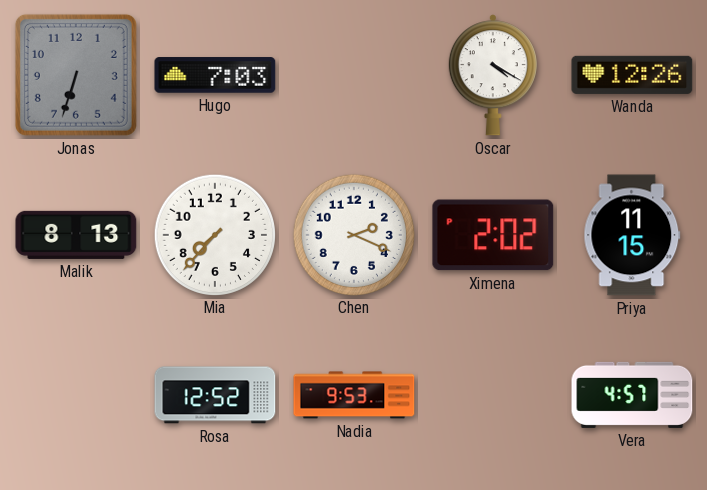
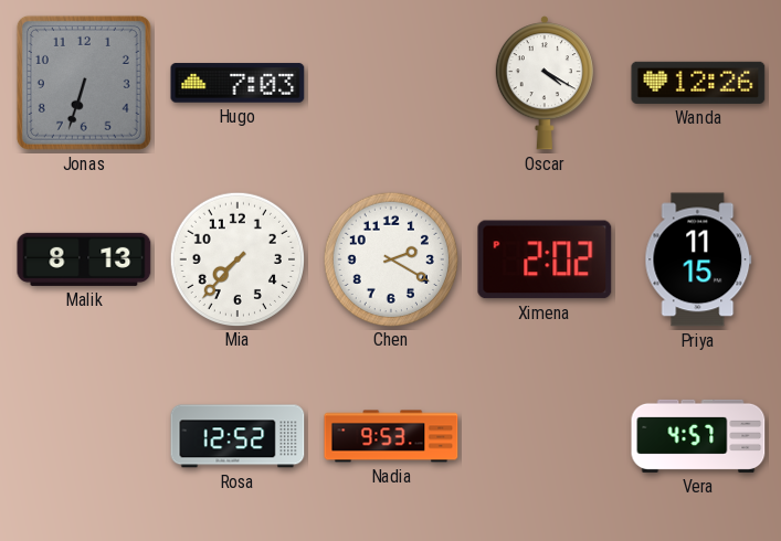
Chen: 2:19 -> 2:20
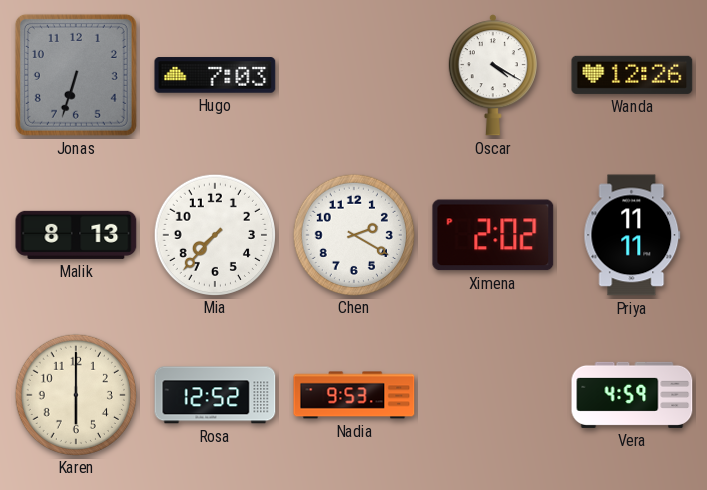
Priya: 11:15 -> 11:11
Karen: none -> 6:00
Vera: 4:57 -> 4:59
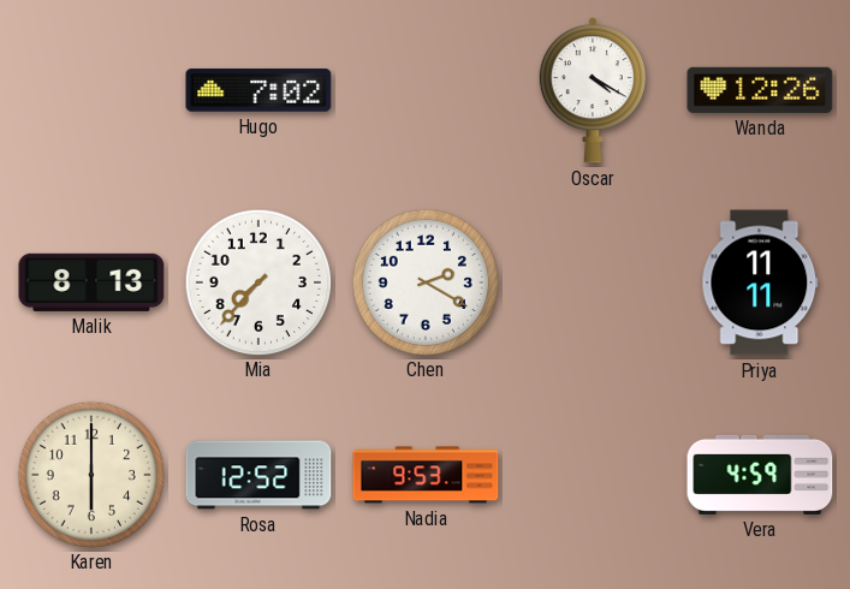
Jonas: 6:33 -> none
Hugo: 7:03 -> 7:02
Ximena: 2:02 -> none
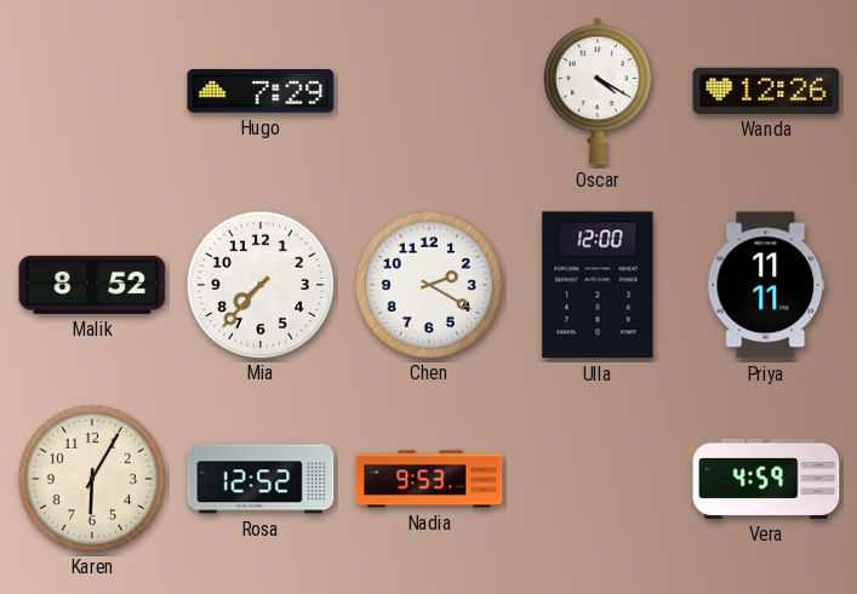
Hugo: 7:02 -> 7:29
Malik: 8:13 -> 8:52
Ulla: none -> 12:00
Karen: 6:00 -> 6:05
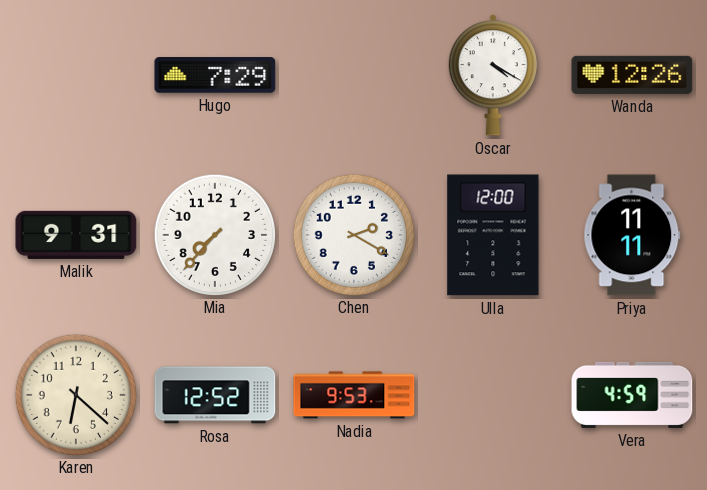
Malik: 8:52 -> 9:31
Karen: 6:05 -> 6:22
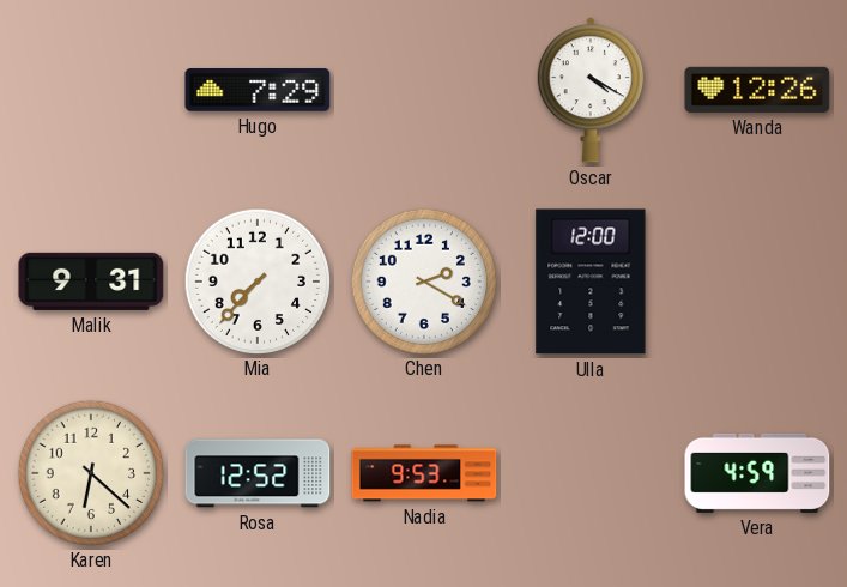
Priya: 11:11 -> none
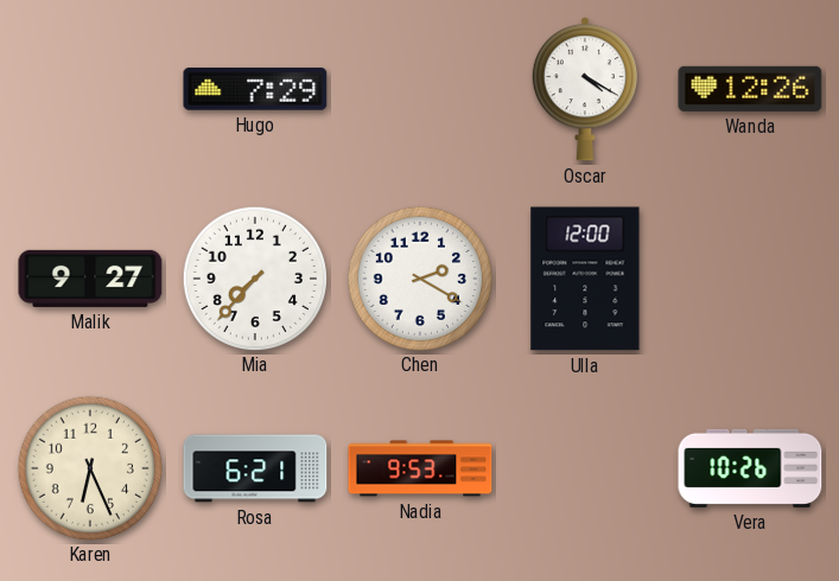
Malik: 9:31 -> 9:27
Karen: 6:22 -> 6:26
Rosa: 12:52 -> 6:21
Vera: 4:59 -> 10:26
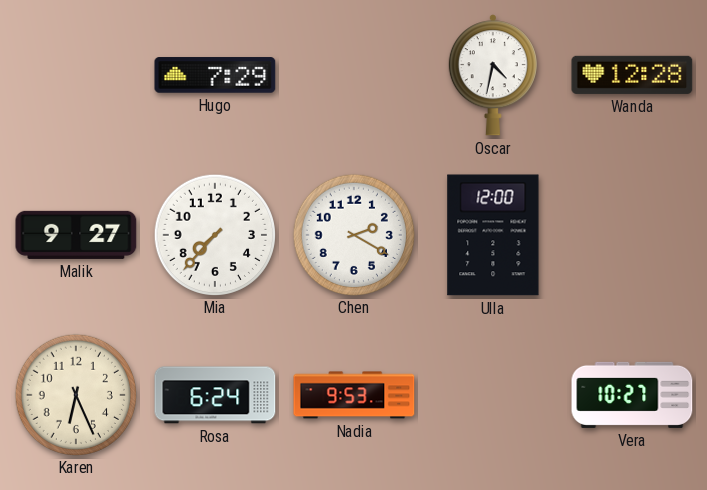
Oscar: 4:20 -> 4:32
Wanda: 12:26 -> 12:28
Rosa: 6:21 -> 6:24
Vera: 10:26 -> 10:27
